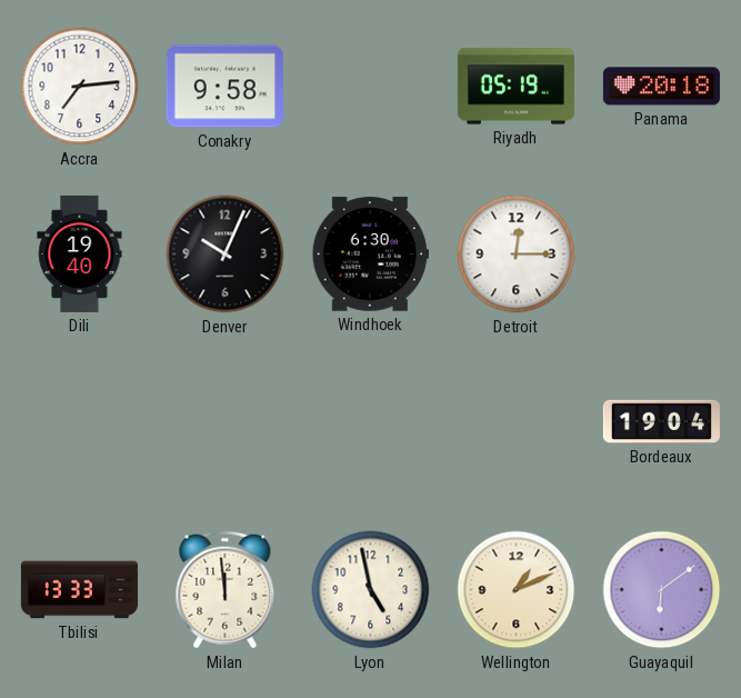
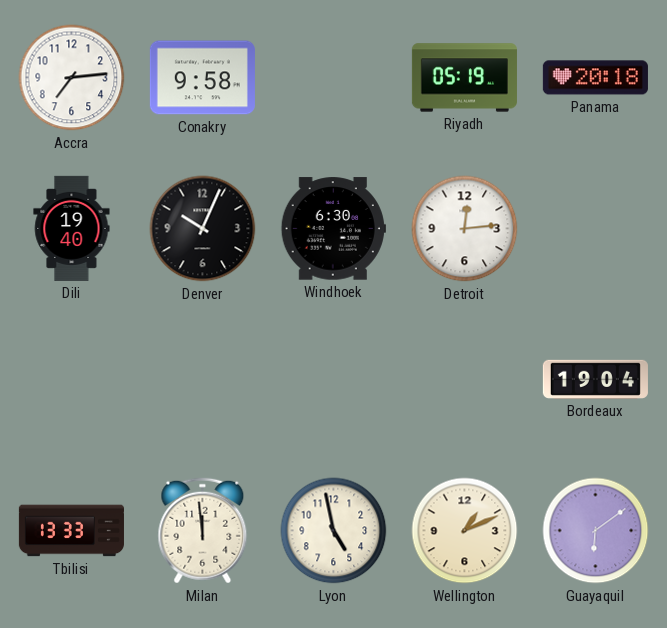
Detroit: 12:15 -> 12:14
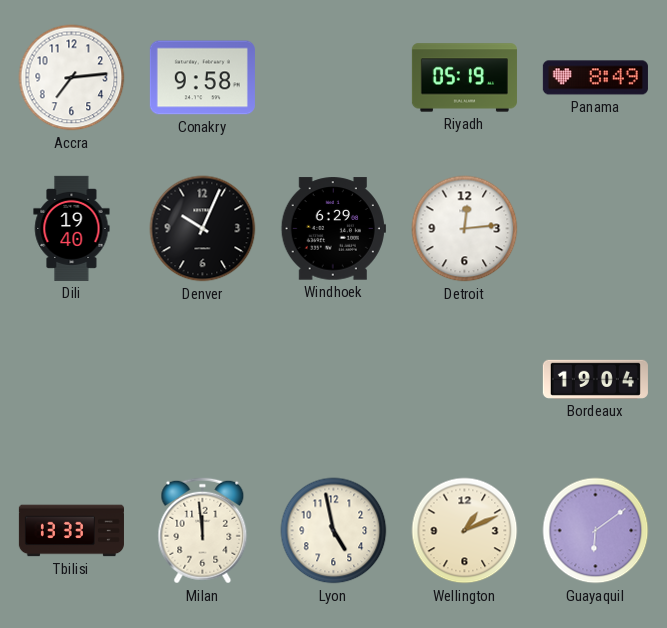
Panama: 20:18 -> 8:49
Windhoek: 6:30 -> 6:29
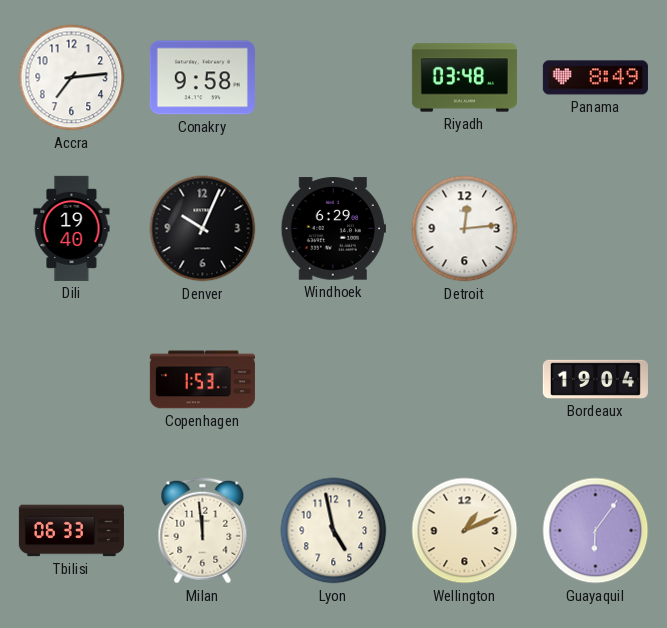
Riyadh: 05:19 -> 03:48
Copenhagen: none -> 1:53
Tbilisi: 13:33 -> 06:33
Guayaquil: 6:09 -> 6:06
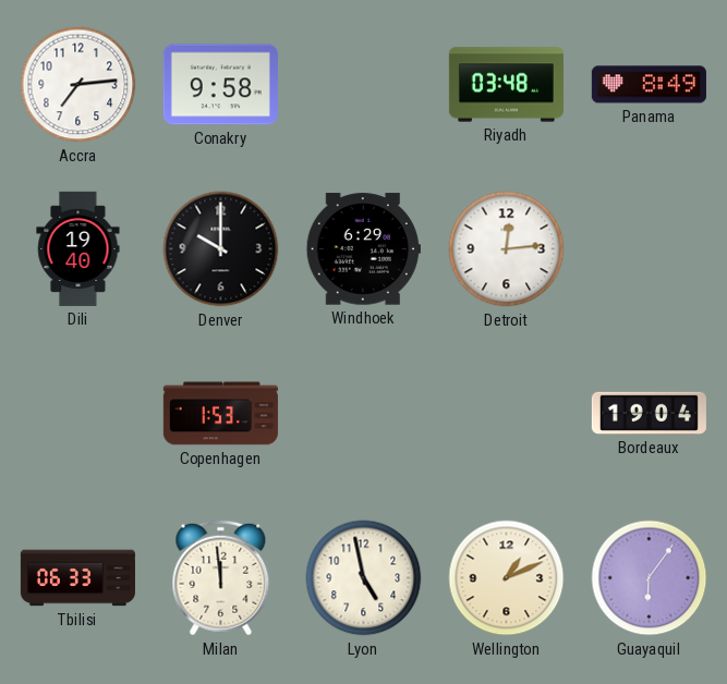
Denver: 10:04 -> 10:00
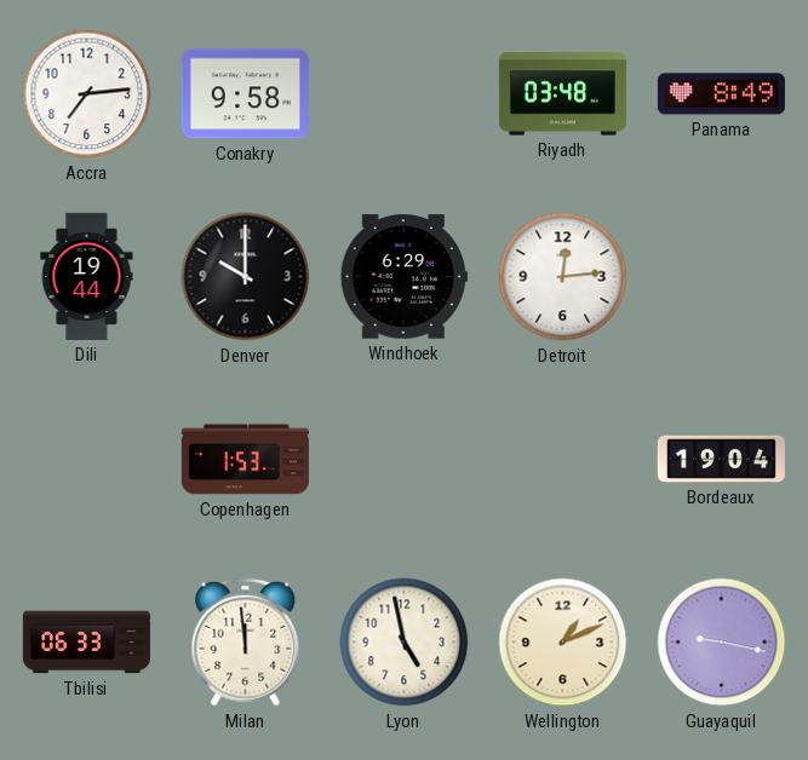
Dili: 19:40 -> 19:44
Guayaquil: 6:06 -> 9:17
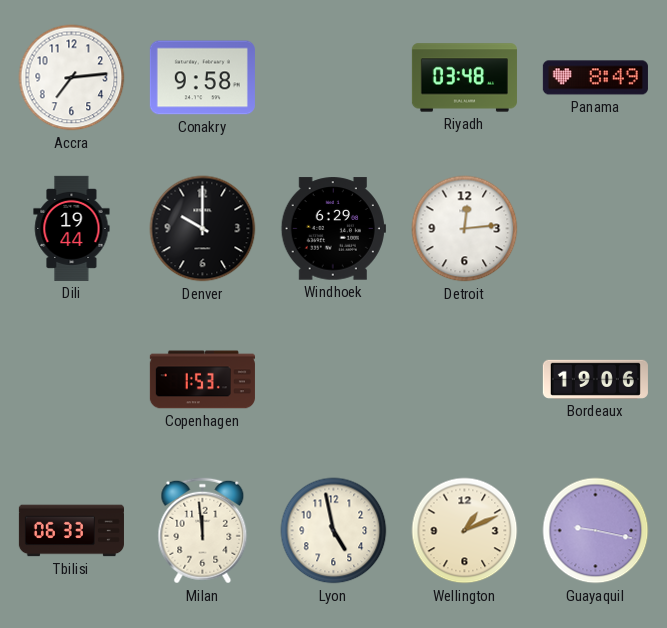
Bordeaux: 19:04 -> 19:06
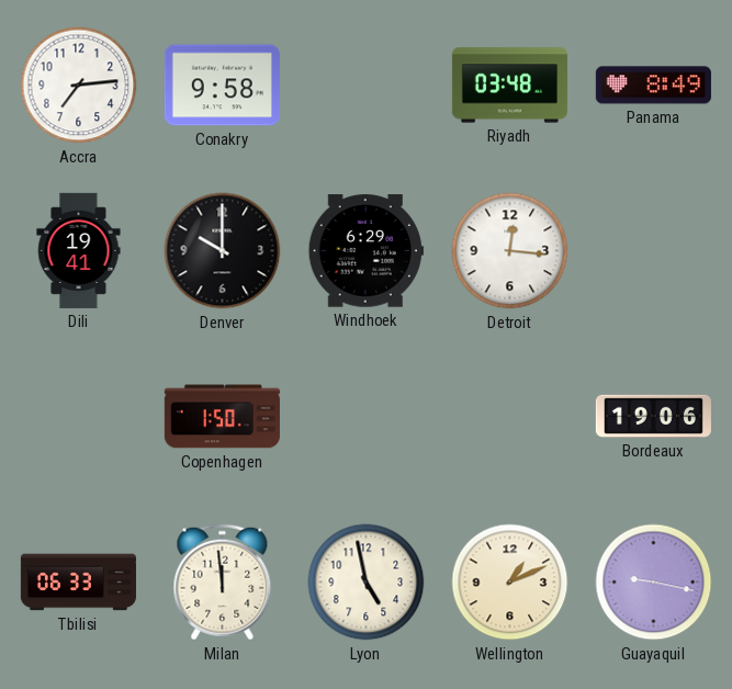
Dili: 19:44 -> 19:41
Detroit: 12:14 -> 12:16
Copenhagen: 1:53 -> 1:50
